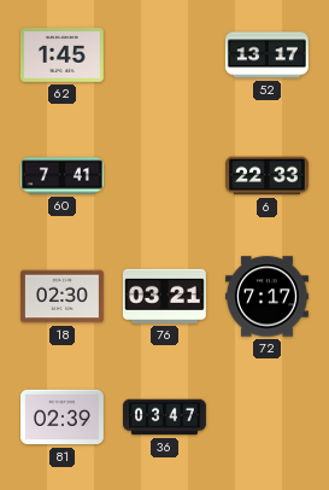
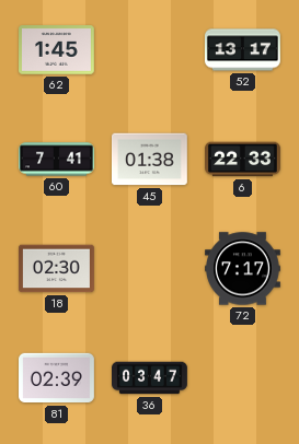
45: none -> 01:38
76: 03:21 -> none
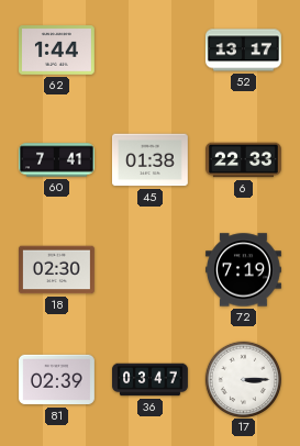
62: 1:45 -> 1:44
72: 7:17 -> 7:19
17: none -> 3:15
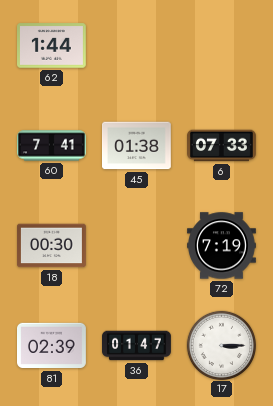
52: 13:17 -> none
6: 22:33 -> 07:33
18: 02:30 -> 00:30
36: 03:47 -> 01:47
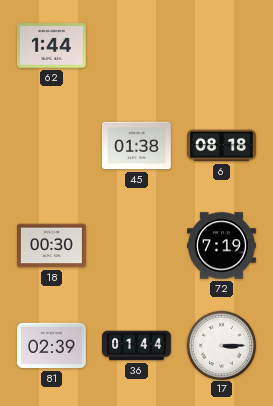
60: 7:41 -> none
6: 07:33 -> 08:18
36: 01:47 -> 01:44
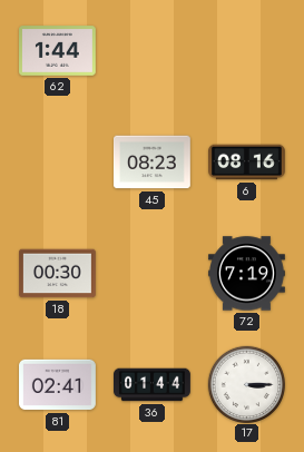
45: 01:38 -> 08:23
6: 08:18 -> 08:16
81: 02:39 -> 02:41
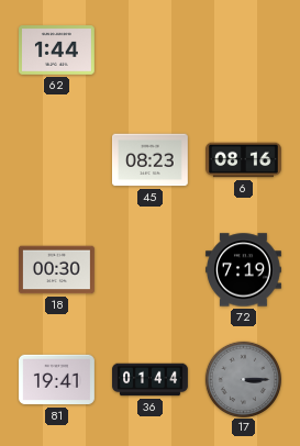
81: 02:41 -> 19:41
17 dial: white -> grey
